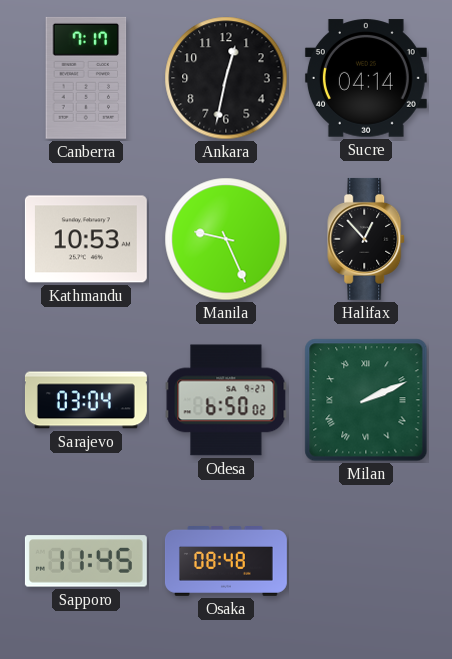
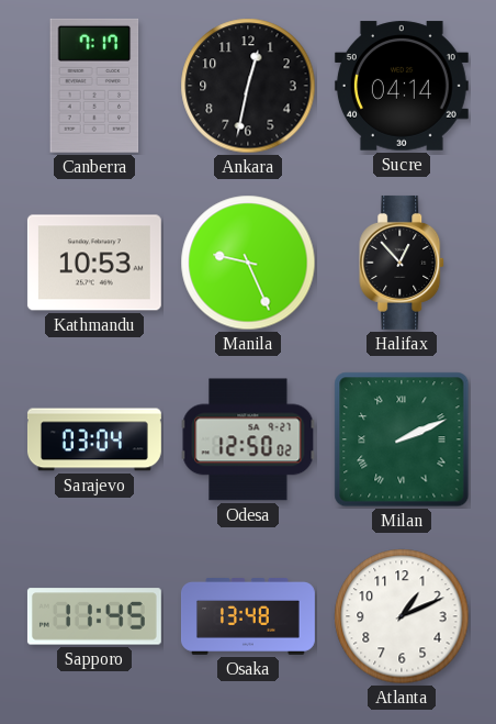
Odesa: 6:50 -> 12:50
Osaka: 08:48 -> 13:48
Atlanta: none -> 1:11
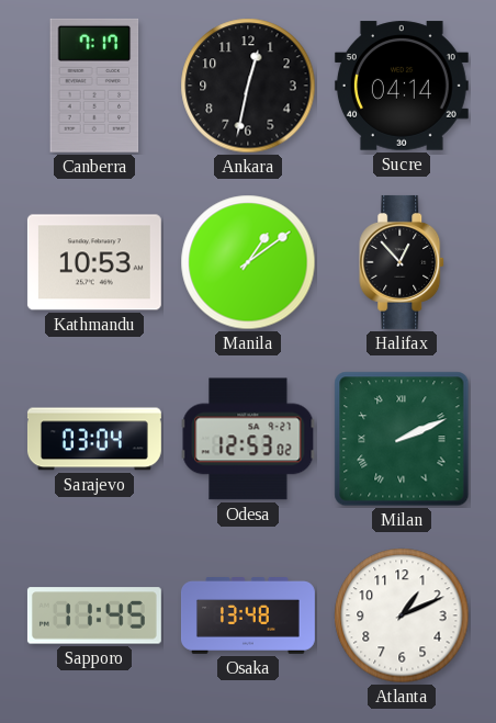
Manila: 9:26 -> 1:09
Odesa: 12:50 -> 12:53
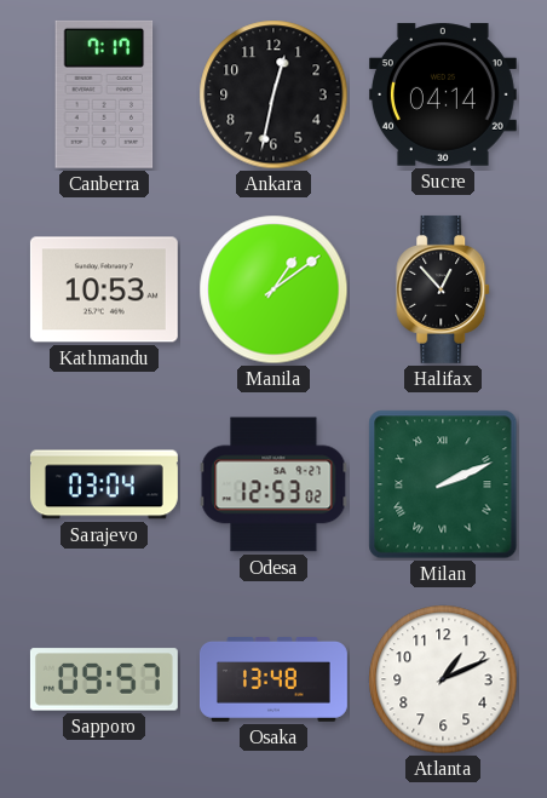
Sapporo: 11:45 -> 09:57
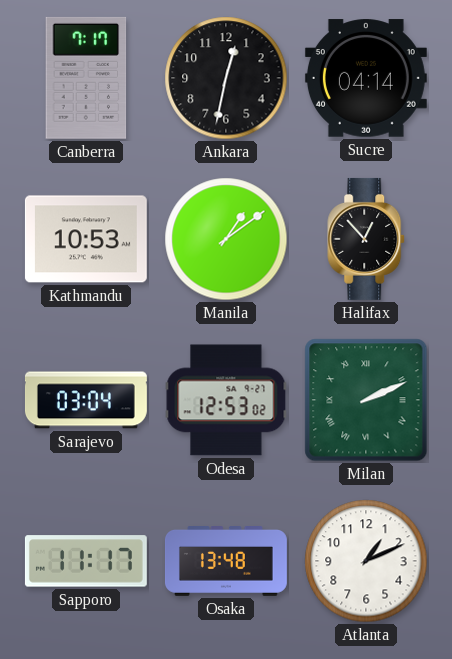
Sapporo: 09:57 -> 11:17
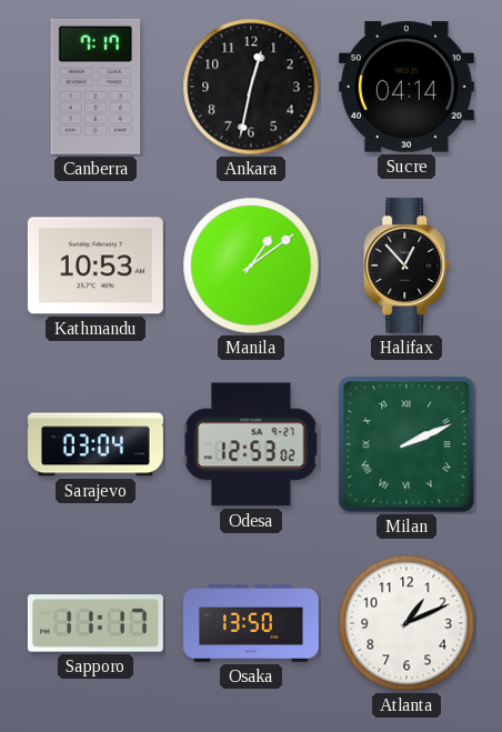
Osaka: 13:48 -> 13:50
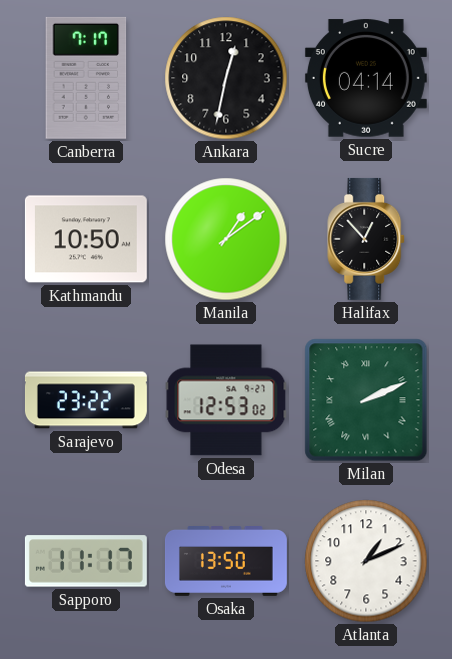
Kathmandu: 10:53 -> 10:50
Sarajevo: 03:04 -> 23:22
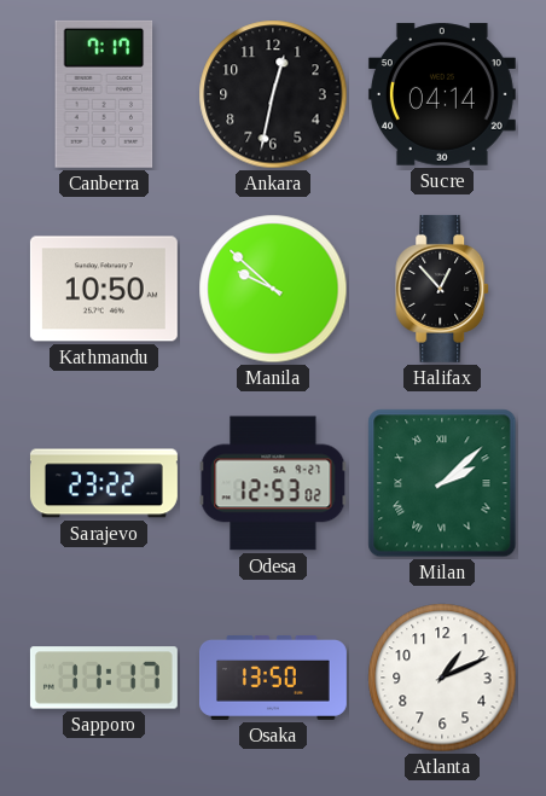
Manila: 1:09 -> 9:52
Milan: 2:11 -> 2:08
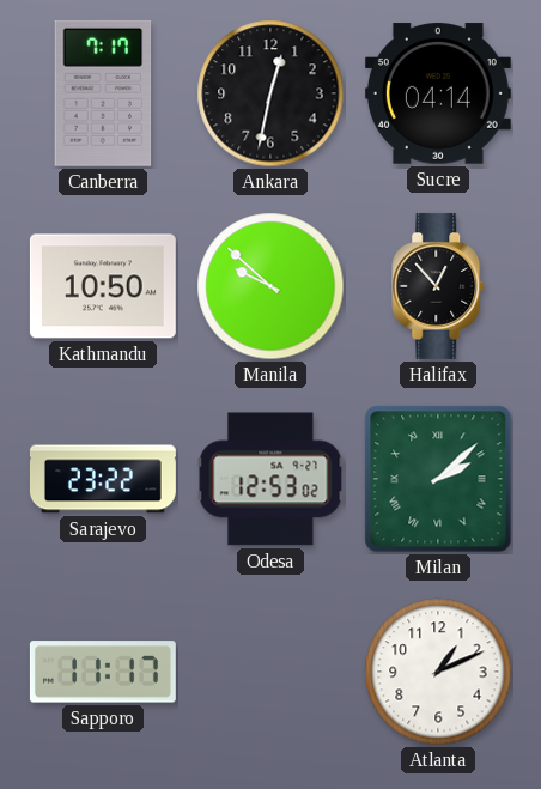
Osaka: 13:50 -> none
